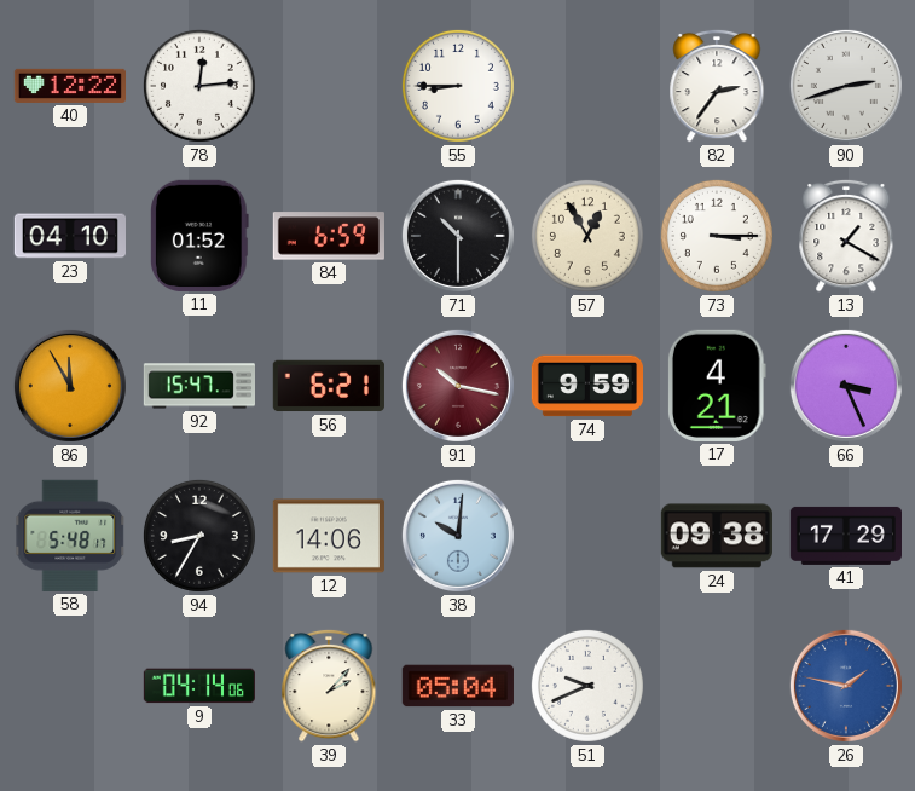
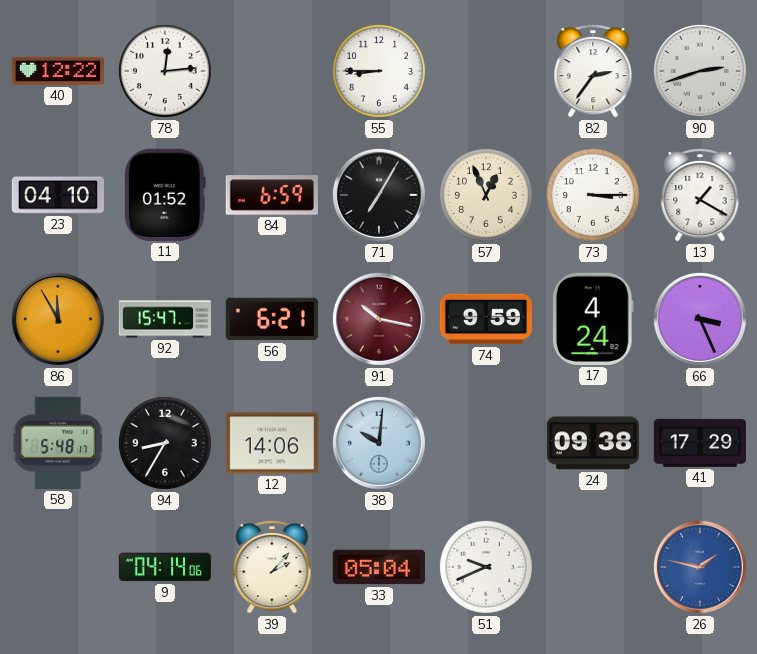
71: 10:30 -> 7:05
57: 12:55 -> 12:56
17: 4:21 -> 4:24
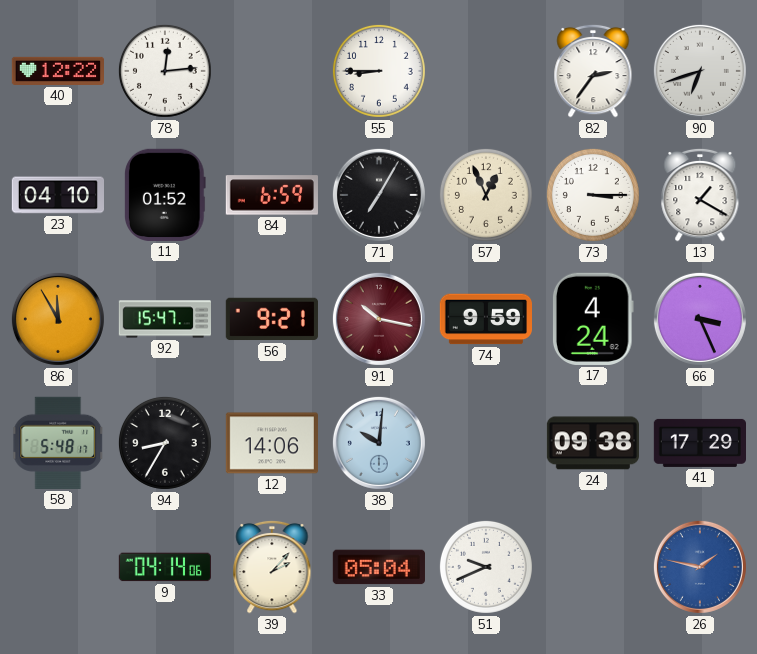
90: 2:42 -> 6:42
56: 6:21 -> 9:21
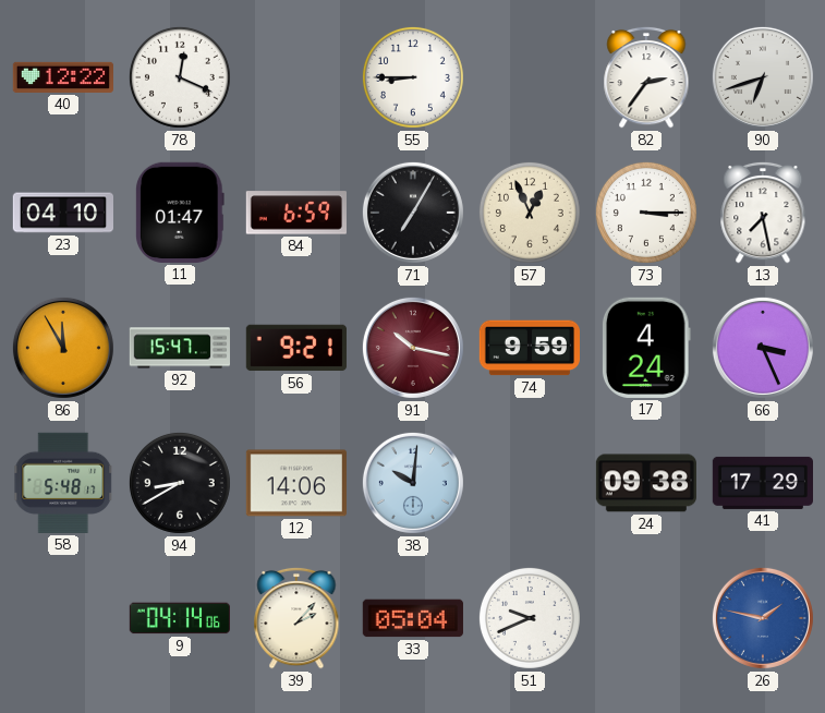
78: 12:14 -> 12:19
11: 01:52 -> 01:47
13: 1:20 -> 7:28
94: 8:35 -> 8:40
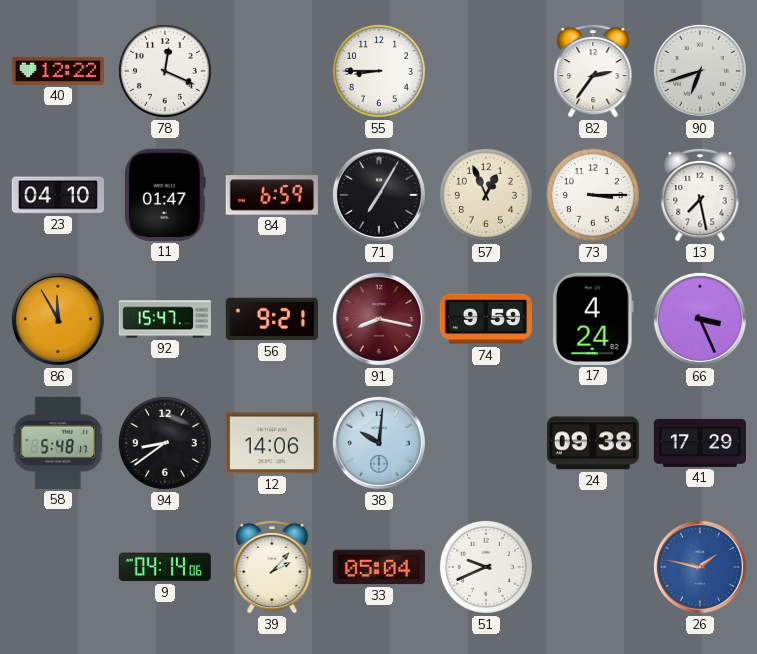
91: 10:17 -> 8:17
94: 8:40 -> 8:39
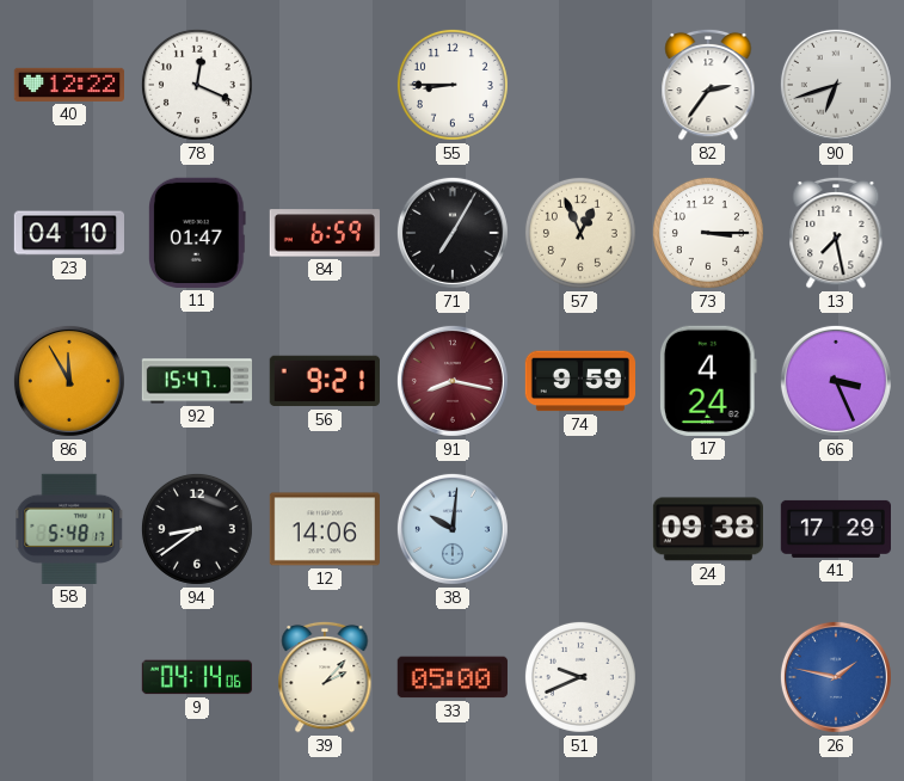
33: 05:04 -> 05:00
